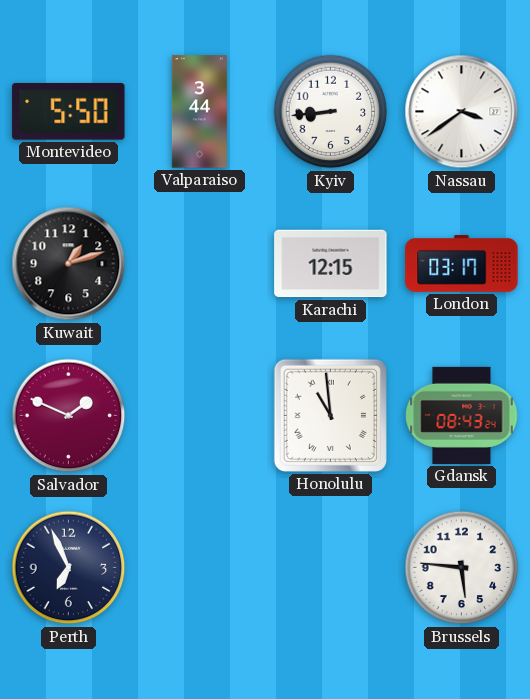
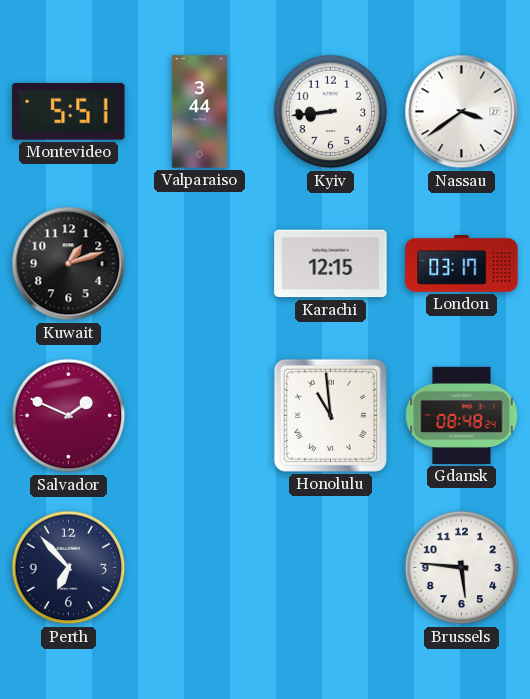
Montevideo: 5:50 -> 5:51
Gdansk: 08:43 -> 08:48
Perth: 6:56 -> 6:53
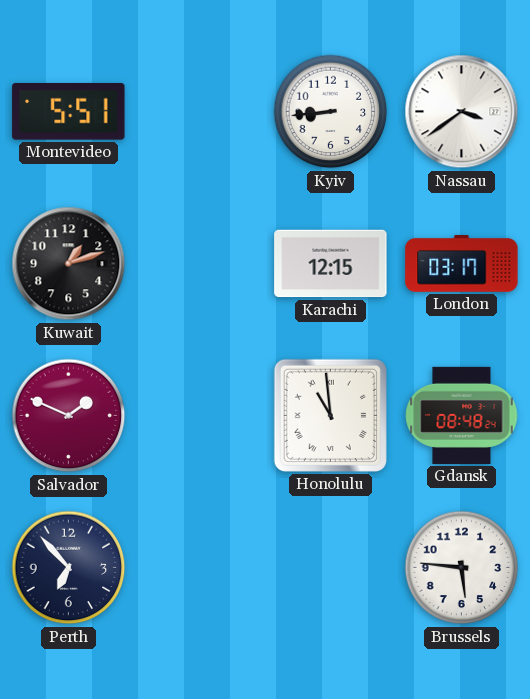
Valparaiso: 3:44 -> none
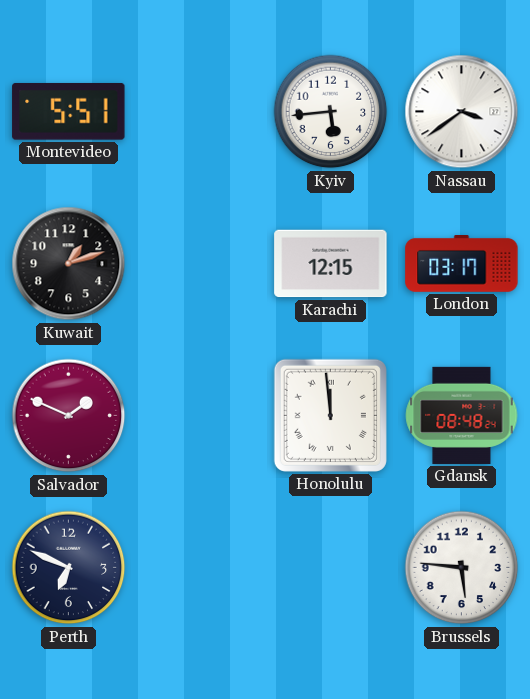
Kyiv: 8:44 -> 5:44
Honolulu: 10:59 -> 11:59
Perth: 6:53 -> 6:49
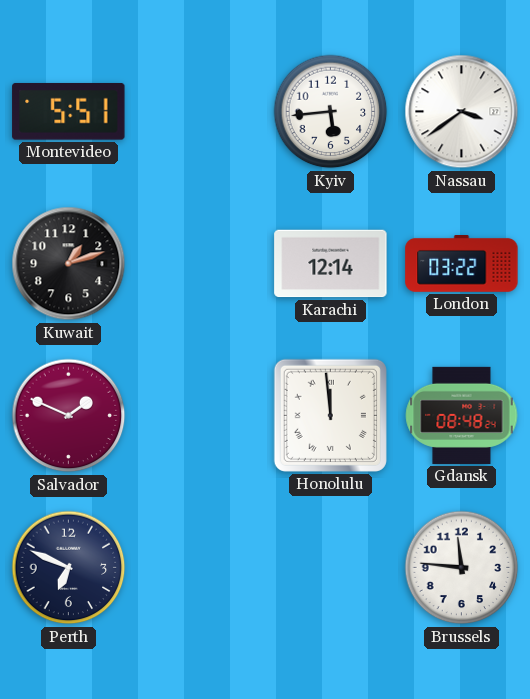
Karachi: 12:15 -> 12:14
London: 03:17 -> 03:22
Brussels: 5:46 -> 11:46
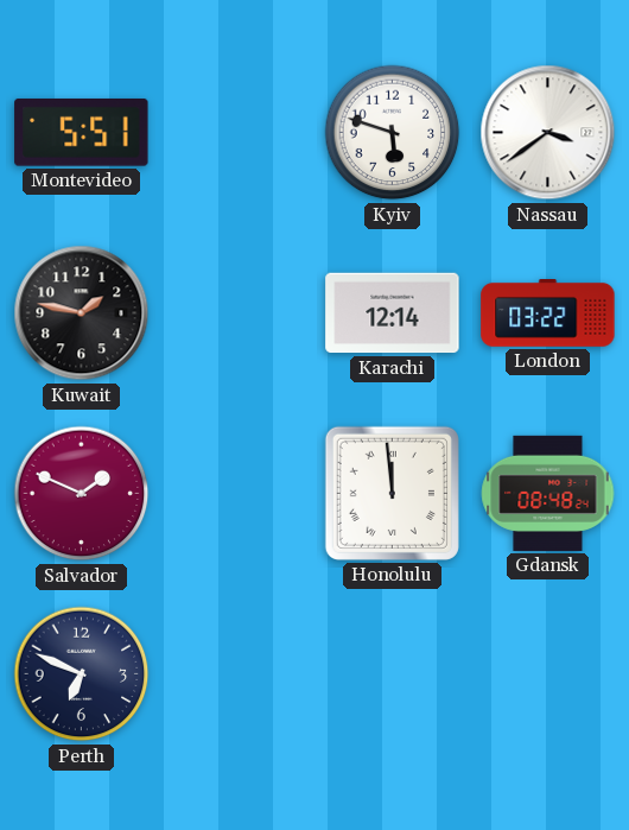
Kyiv: 5:44 -> 5:48
Kuwait: 1:12 -> 1:47
Brussels: 11:46 -> none
